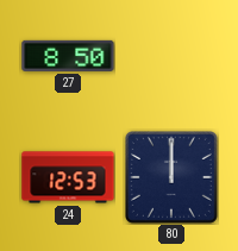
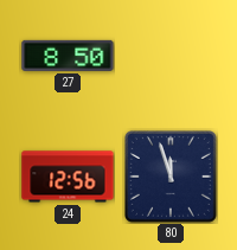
24: 12:53 -> 12:56
80: 12:00 -> 11:57
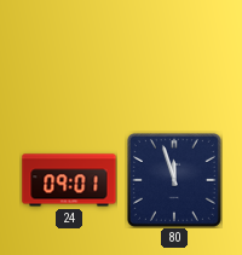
27: 8:50 -> none
24: 12:56 -> 09:01
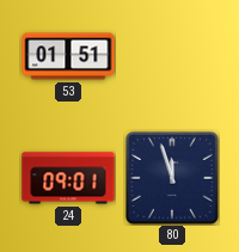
53: none -> 01:51
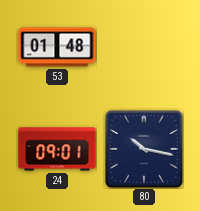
53: 01:51 -> 01:48
80: 11:57 -> 10:17
